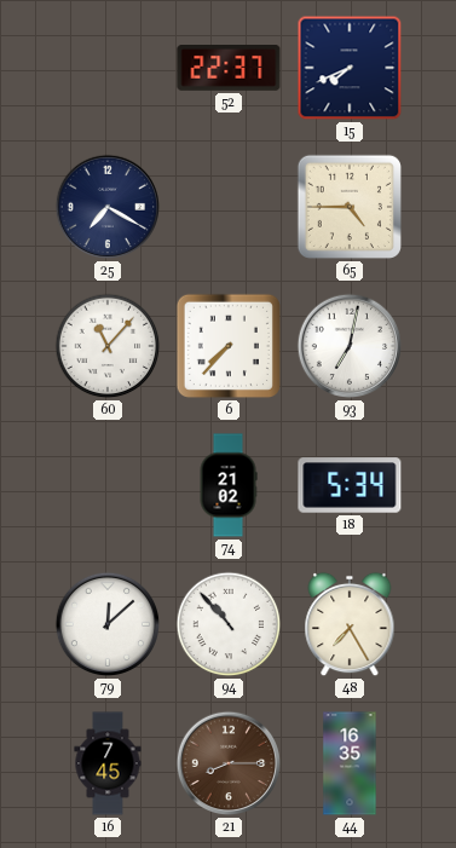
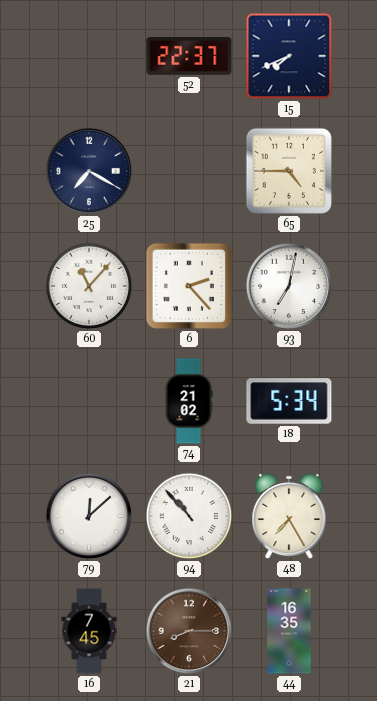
6: 7:37 -> 2:23
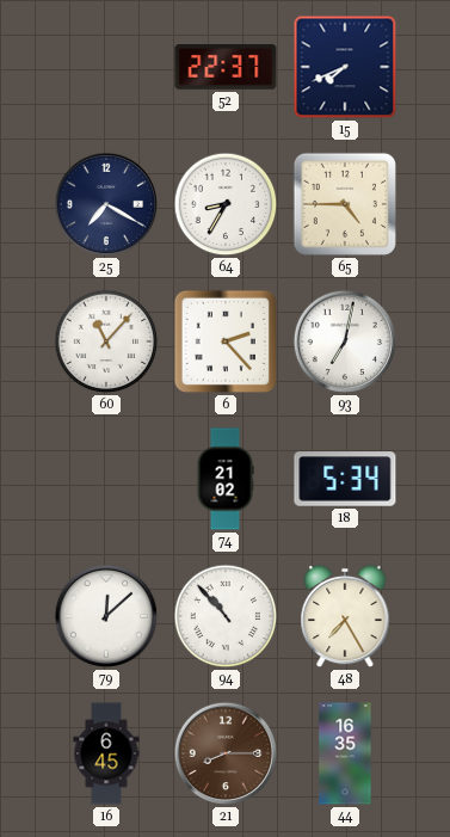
64: none -> 8:35
16: 7:45 -> 6:45
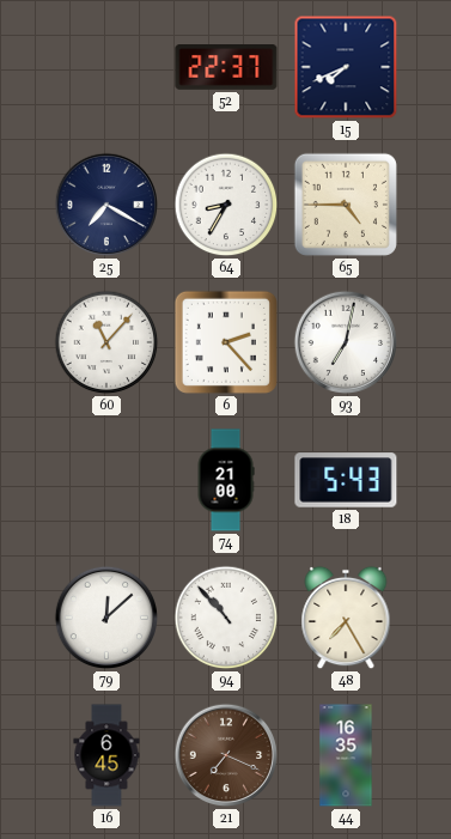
74: 21:02 -> 21:00
18: 5:34 -> 5:43
21: 8:15 -> 7:19
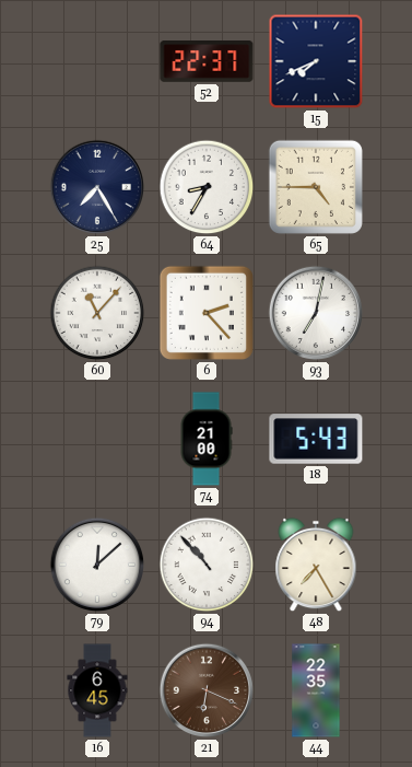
25: 7:20 -> 7:25
21: 7:19 -> 6:19
44: 16:35 -> 22:35
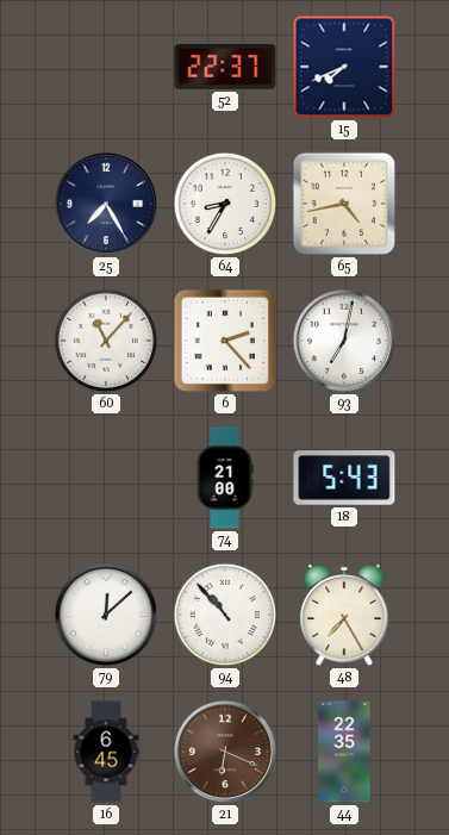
65: 4:45 -> 4:43
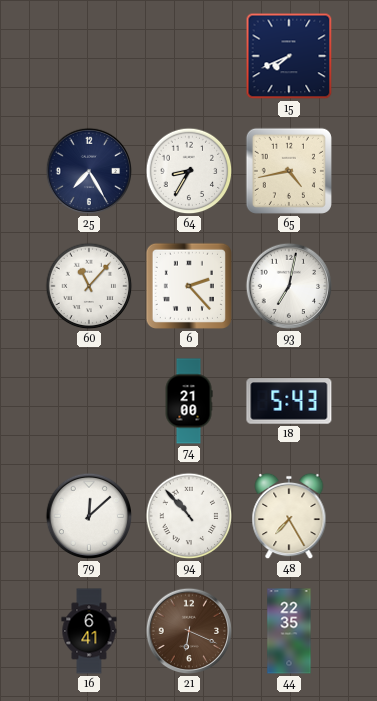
52: 22:37 -> none
16: 6:45 -> 6:41
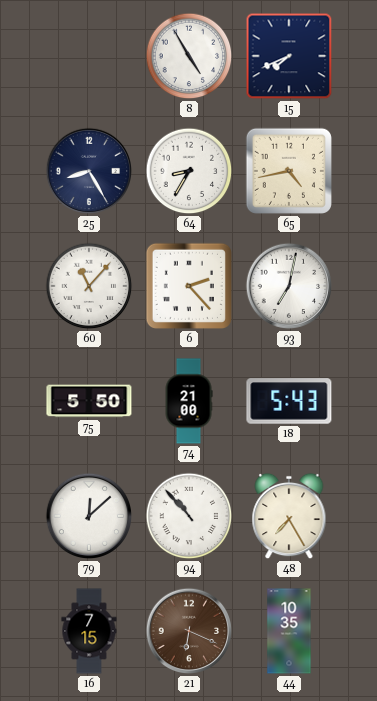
8: none -> 4:55
25: 7:25 -> 8:25
75: none -> 5:50
16: 6:41 -> 7:15
44: 22:35 -> 10:35
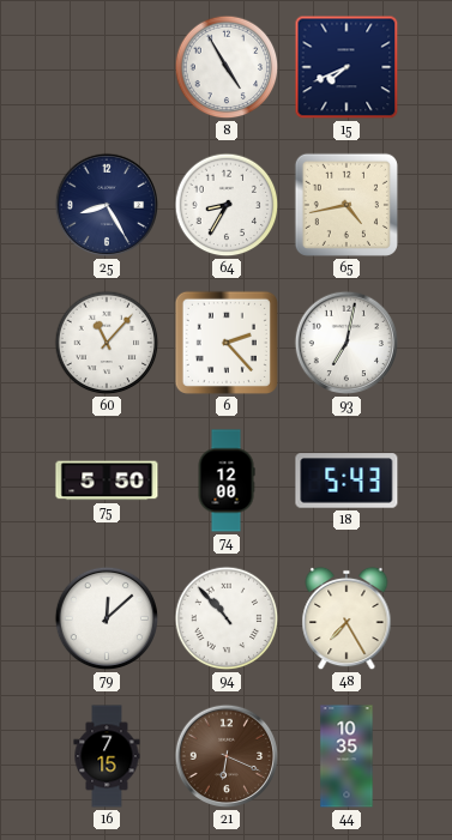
74: 21:00 -> 12:00
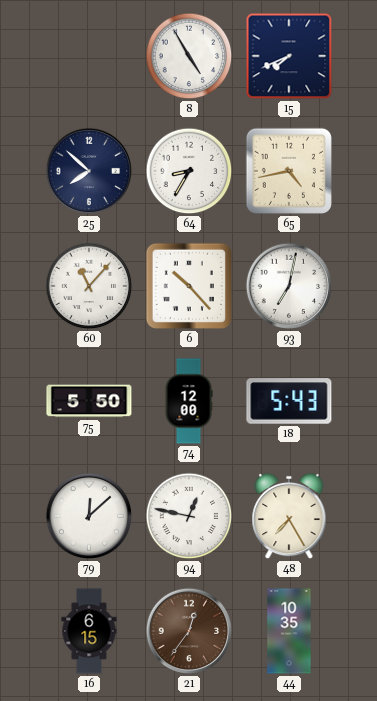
25: 8:25 -> 7:52
6: 2:23 -> 10:23
94: 10:53 -> 12:47
16: 7:15 -> 6:15
21: 6:19 -> 12:36
